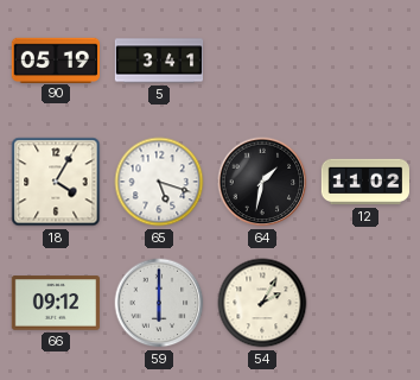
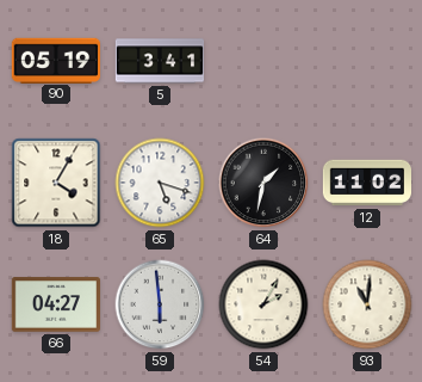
66: 09:12 -> 04:27
59: 6:00 -> 5:59
93: none -> 11:01
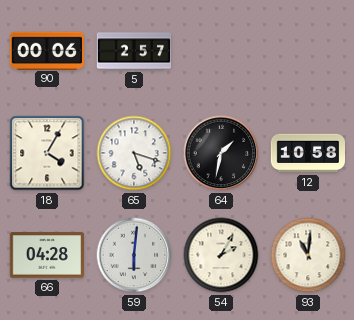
90: 05:19 -> 00:06
5: 3:41 -> 2:57
12: 11:02 -> 10:58
66: 04:27 -> 04:28
59: 5:59 -> 6:01
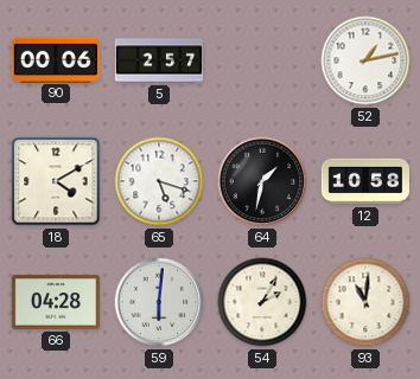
52: none -> 1:13
18: 4:05 -> 4:10
